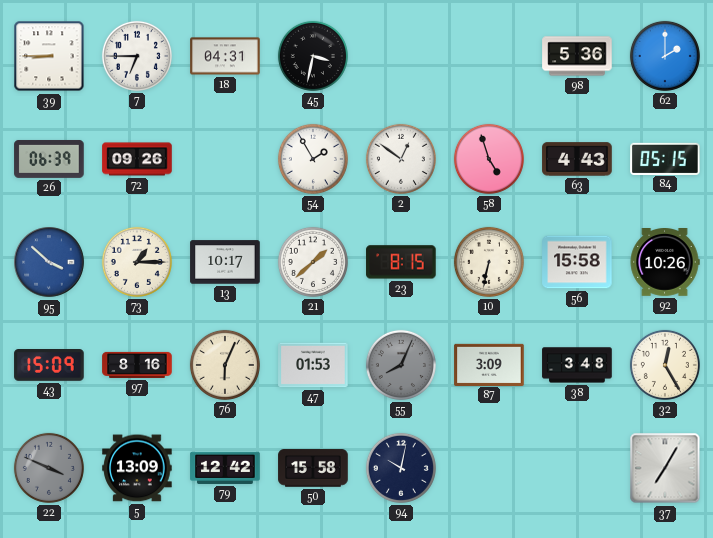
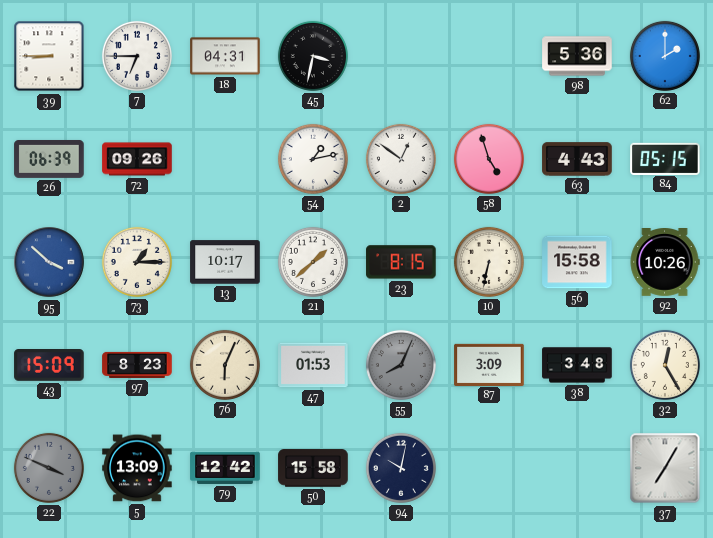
54: 1:55 -> 1:13
97: 8:16 -> 8:23
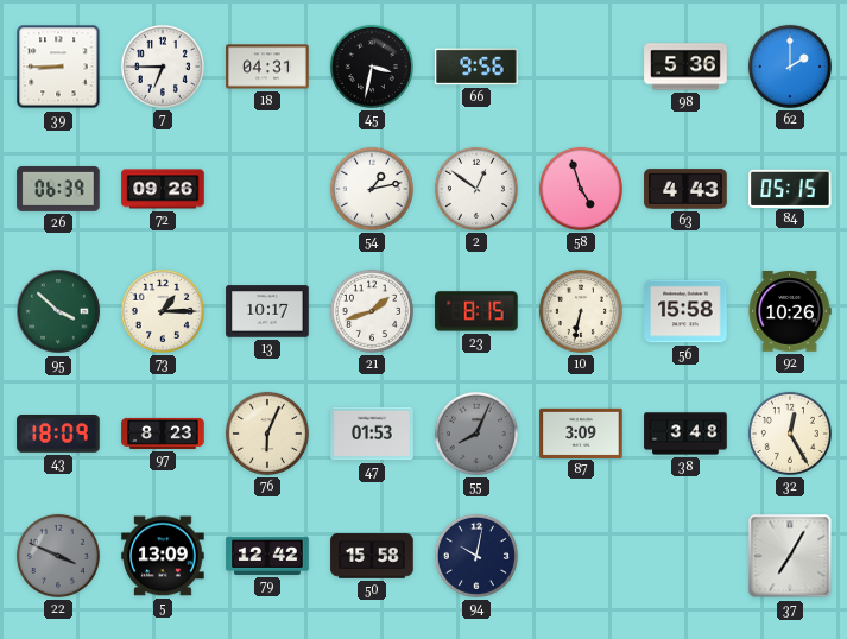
66: none -> 9:56
95 dial: blue -> green
21: 1:38 -> 1:42
43: 15:09 -> 18:09
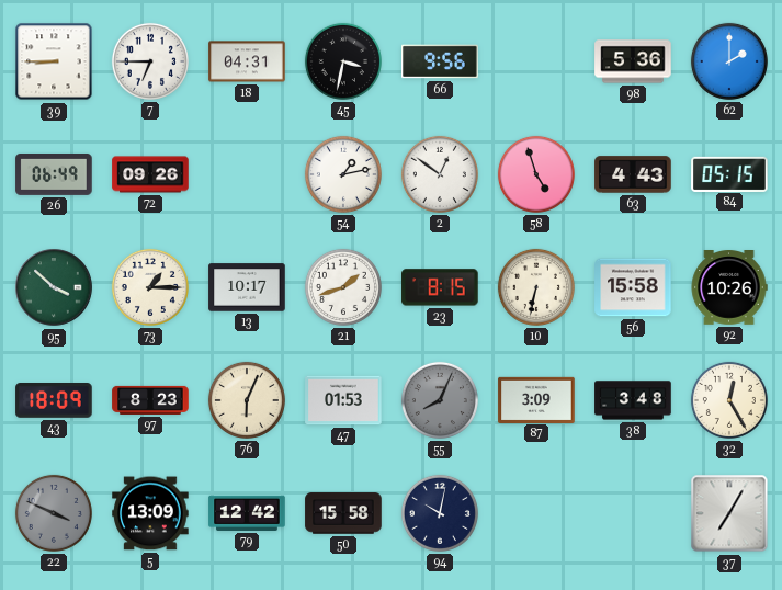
26: 06:39 -> 06:49
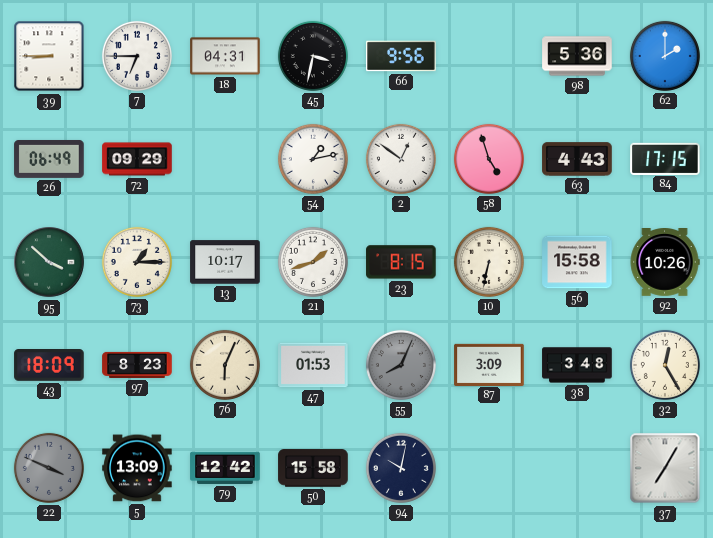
72: 09:26 -> 09:29
84: 05:15 -> 17:15
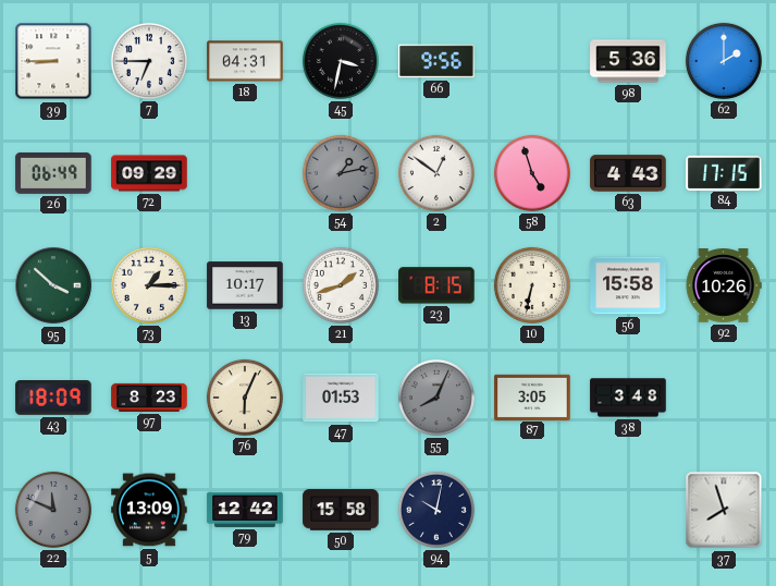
54 dial: white -> grey
87: 3:09 -> 3:05
32: 12:25 -> none
22: 3:49 -> 11:49
37: 7:05 -> 7:57
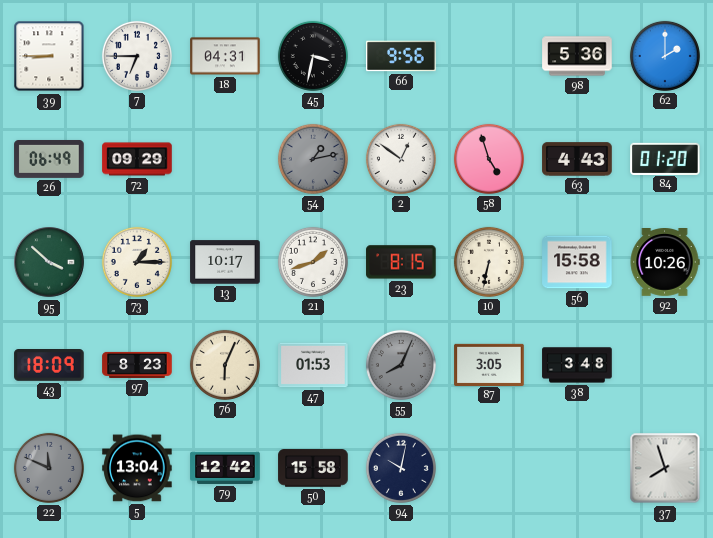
84: 17:15 -> 01:20
5: 13:09 -> 13:04
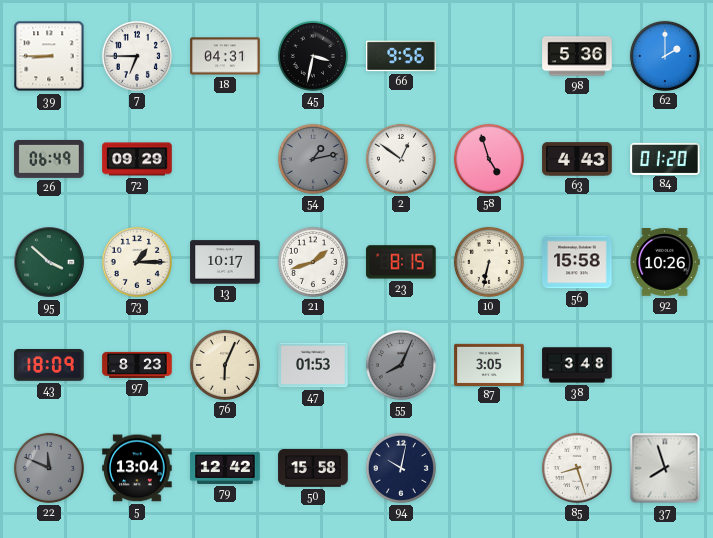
85: none -> 8:27
